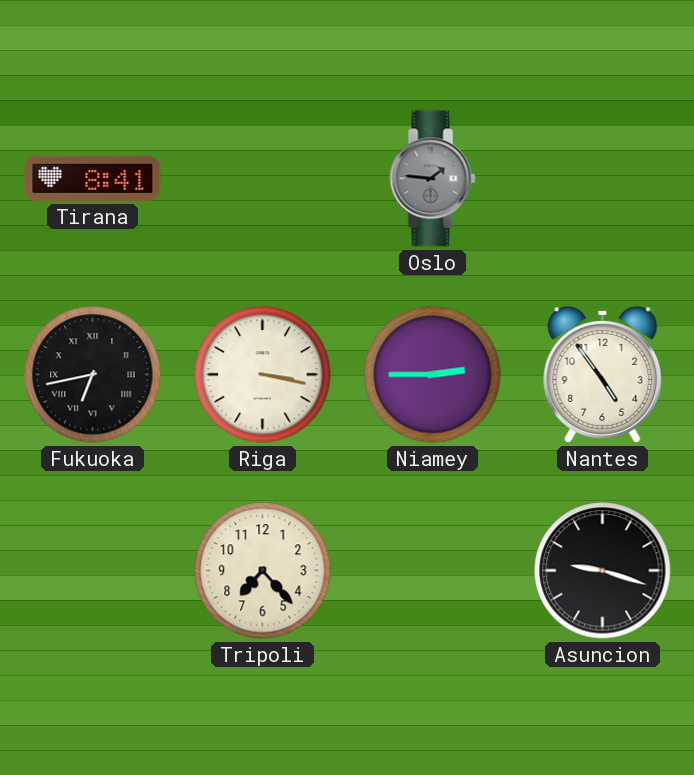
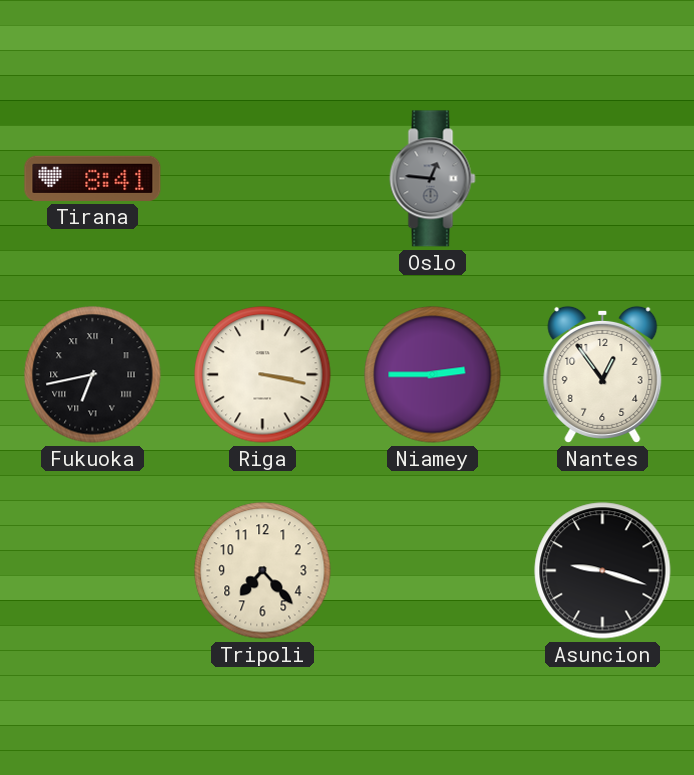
Oslo: 1:46 -> 12:46
Nantes: 4:54 -> 12:54
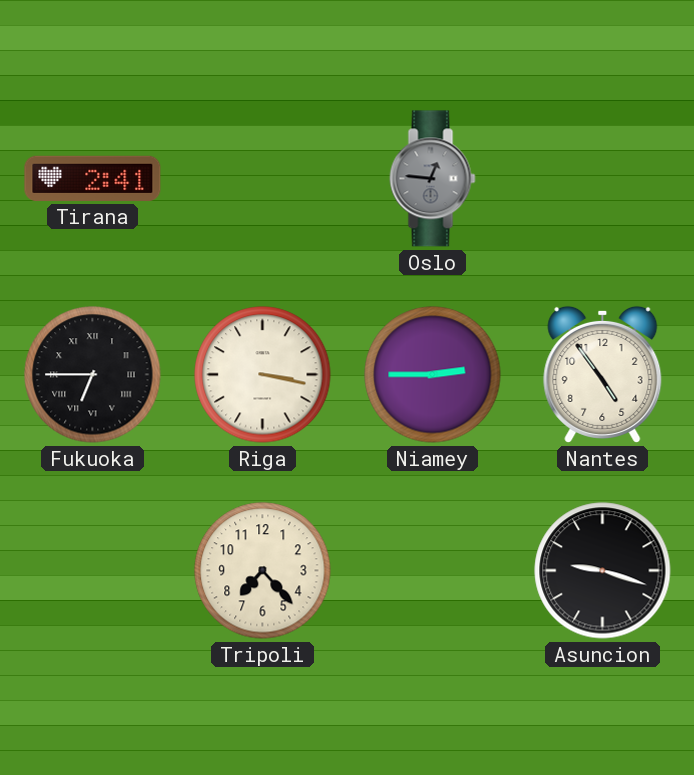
Tirana: 8:41 -> 2:41
Fukuoka: 6:43 -> 6:45
Nantes: 12:54 -> 4:54
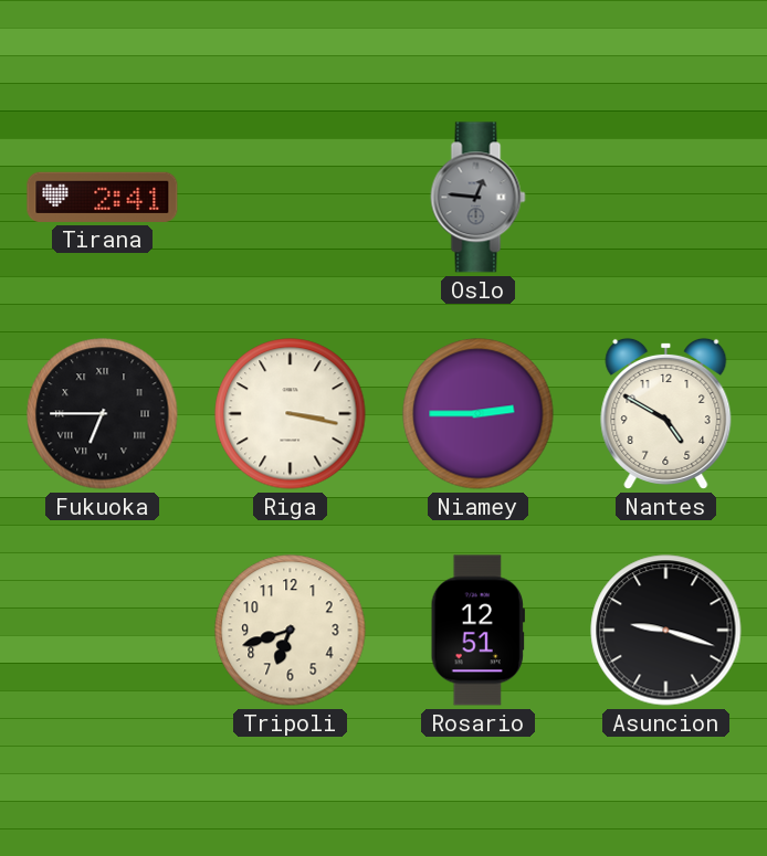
Nantes: 4:54 -> 4:50
Tripoli: 7:23 -> 6:42
Rosario: none -> 12:51
